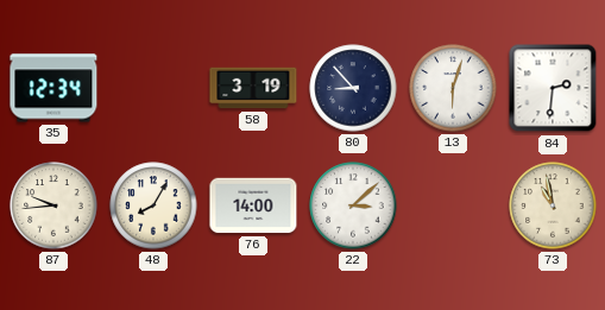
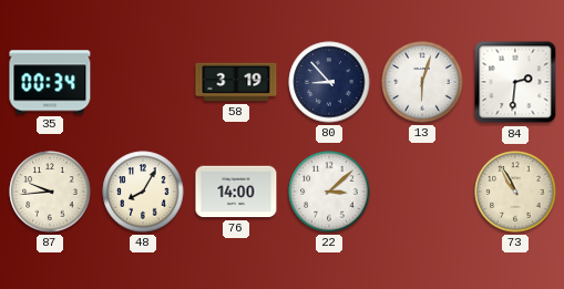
35: 12:34 -> 00:34
73: 10:58 -> 10:55
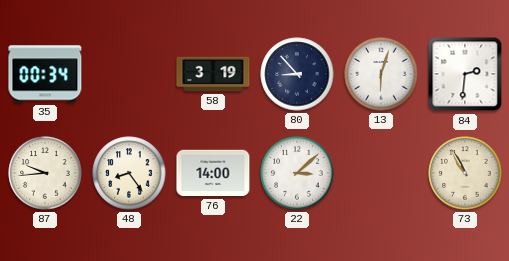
48: 8:05 -> 8:24
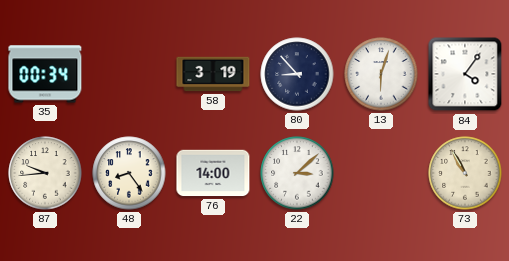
84: 2:31 -> 4:06
